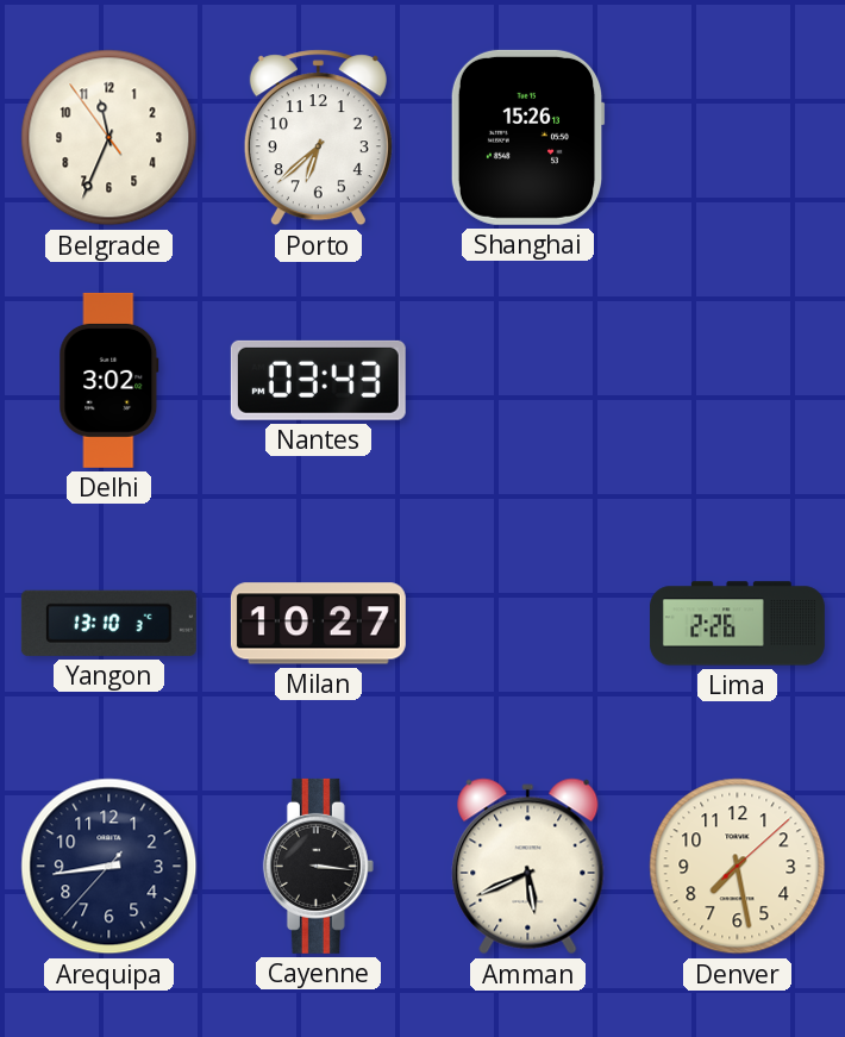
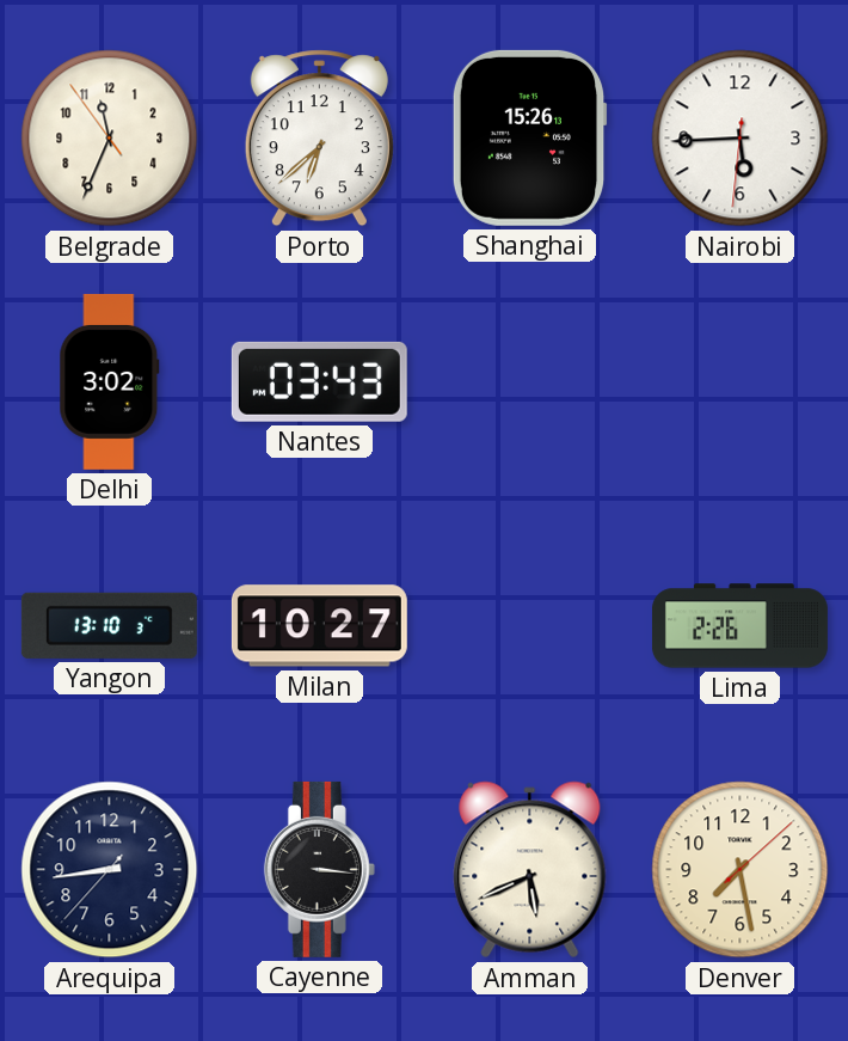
Nairobi: none -> 5:44
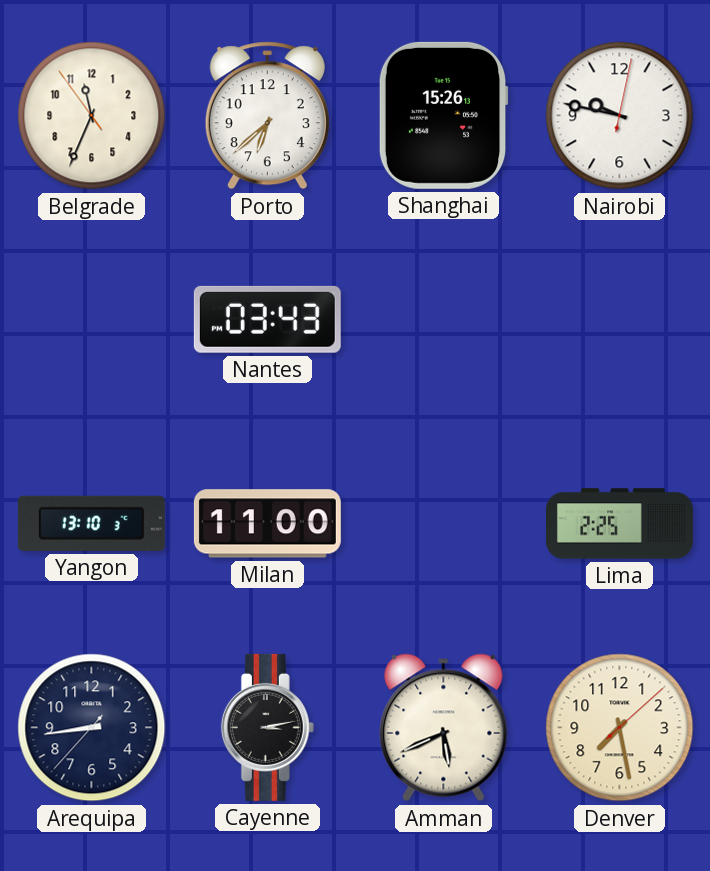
Nairobi: 5:44 -> 9:47
Delhi: 3:02 -> none
Milan: 10:27 -> 11:00
Lima: 2:26 -> 2:25
Cayenne: 3:16 -> 3:13
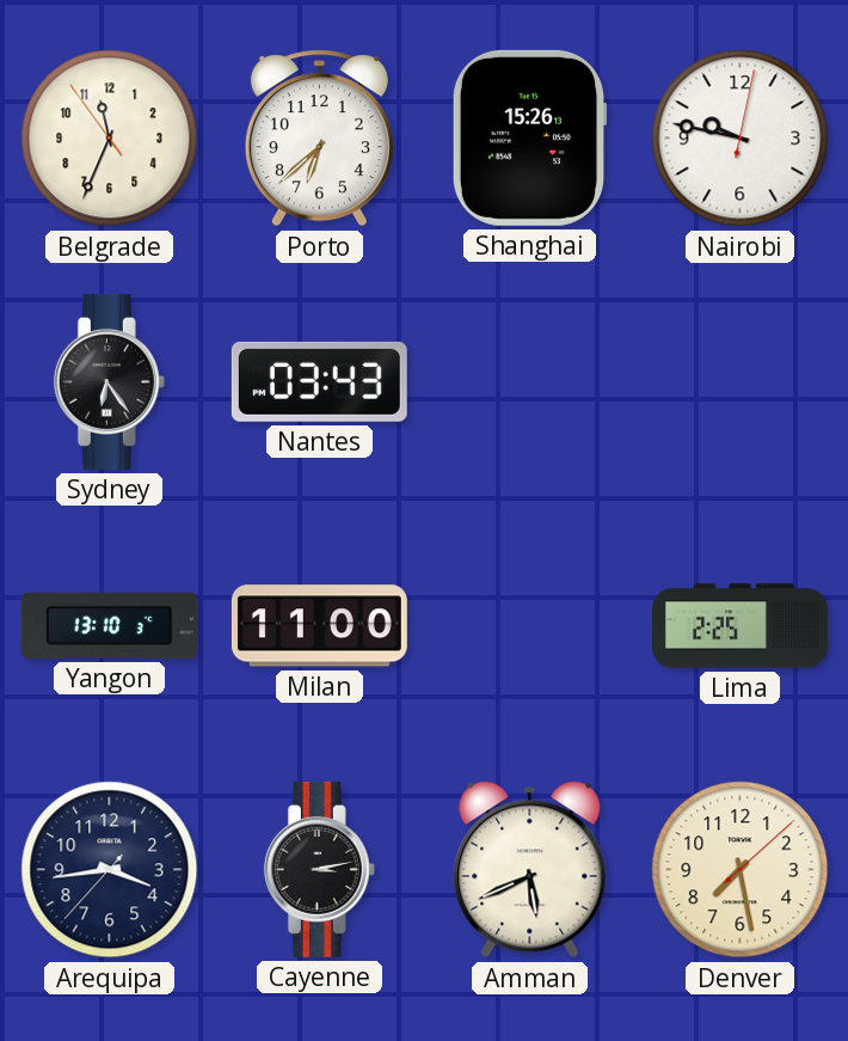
Sydney: none -> 6:24
Arequipa: 8:43 -> 3:43
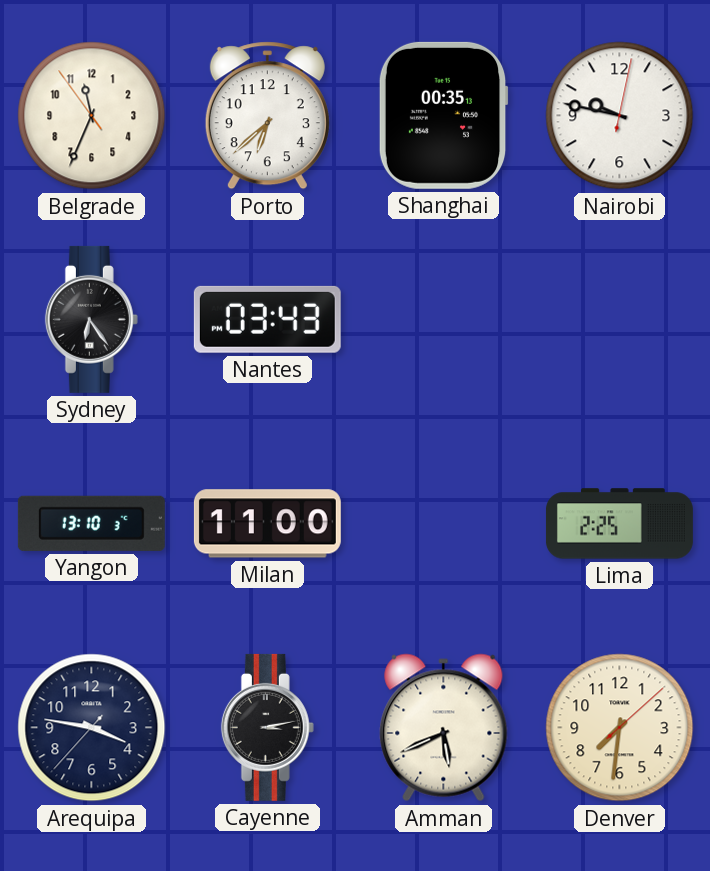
Shanghai: 15:26 -> 00:35
Arequipa: 3:43 -> 3:46
Denver: 7:28 -> 7:31
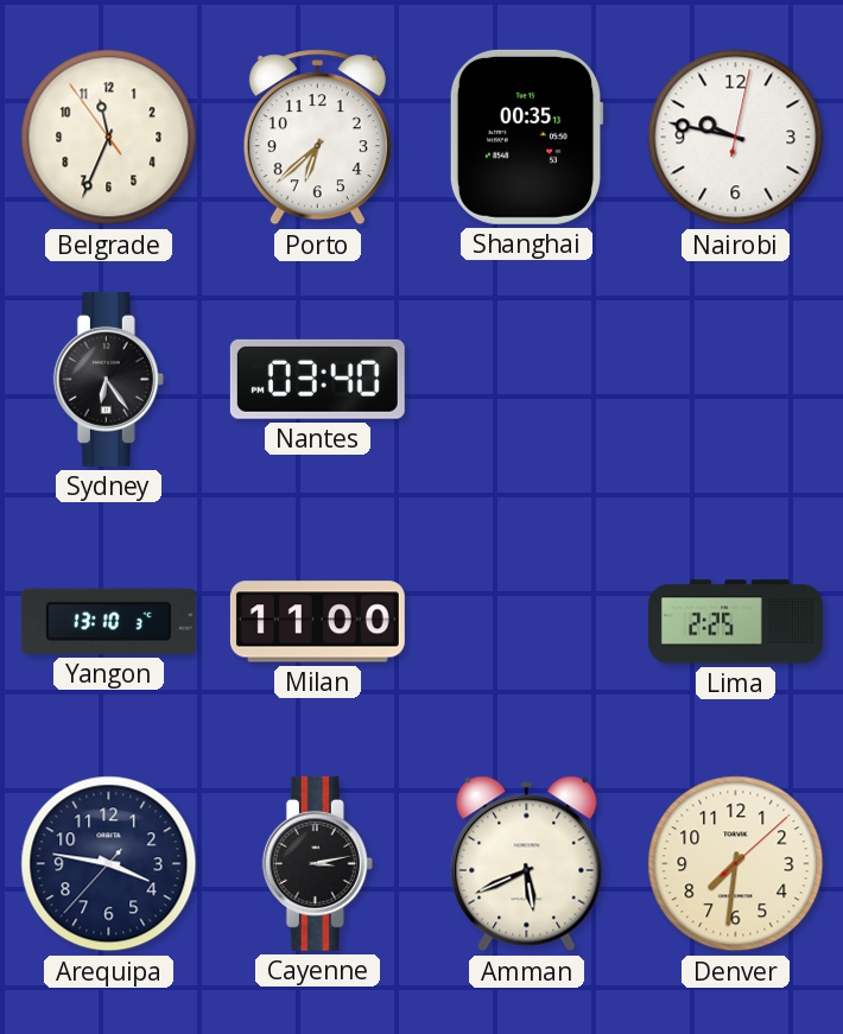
Nantes: 03:43 -> 03:40
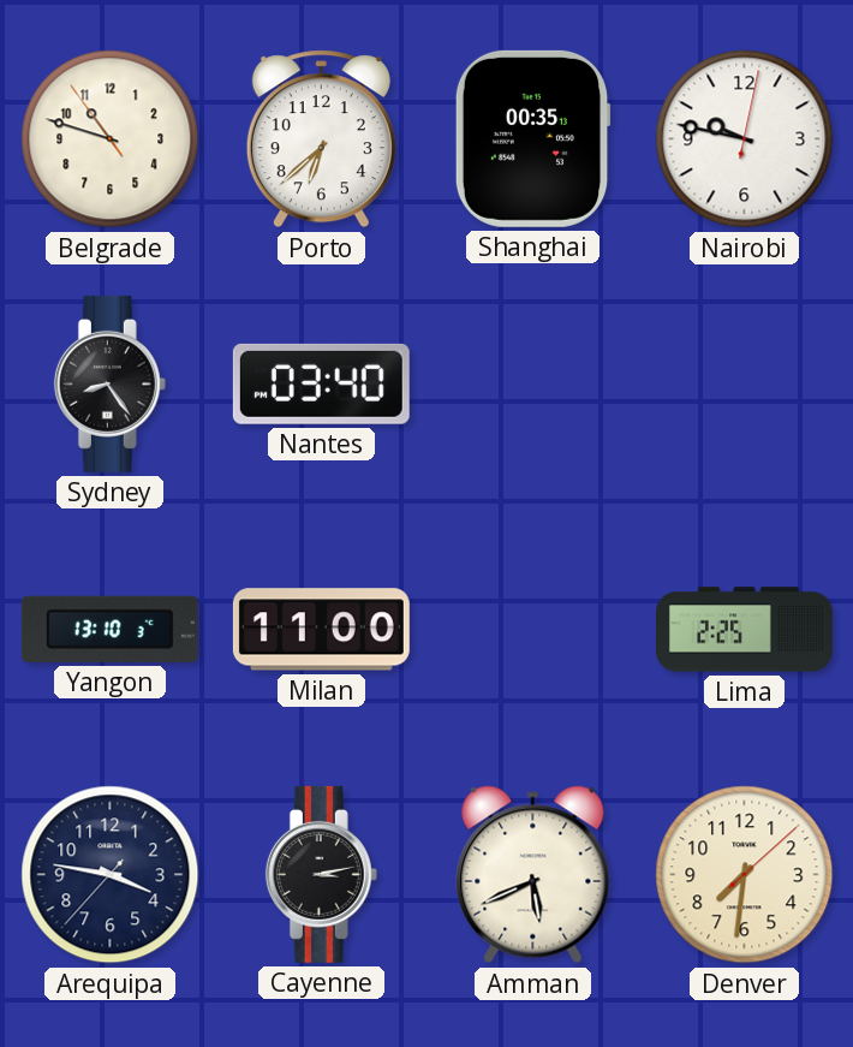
Belgrade: 11:33 -> 10:47
Sydney: 6:24 -> 8:24
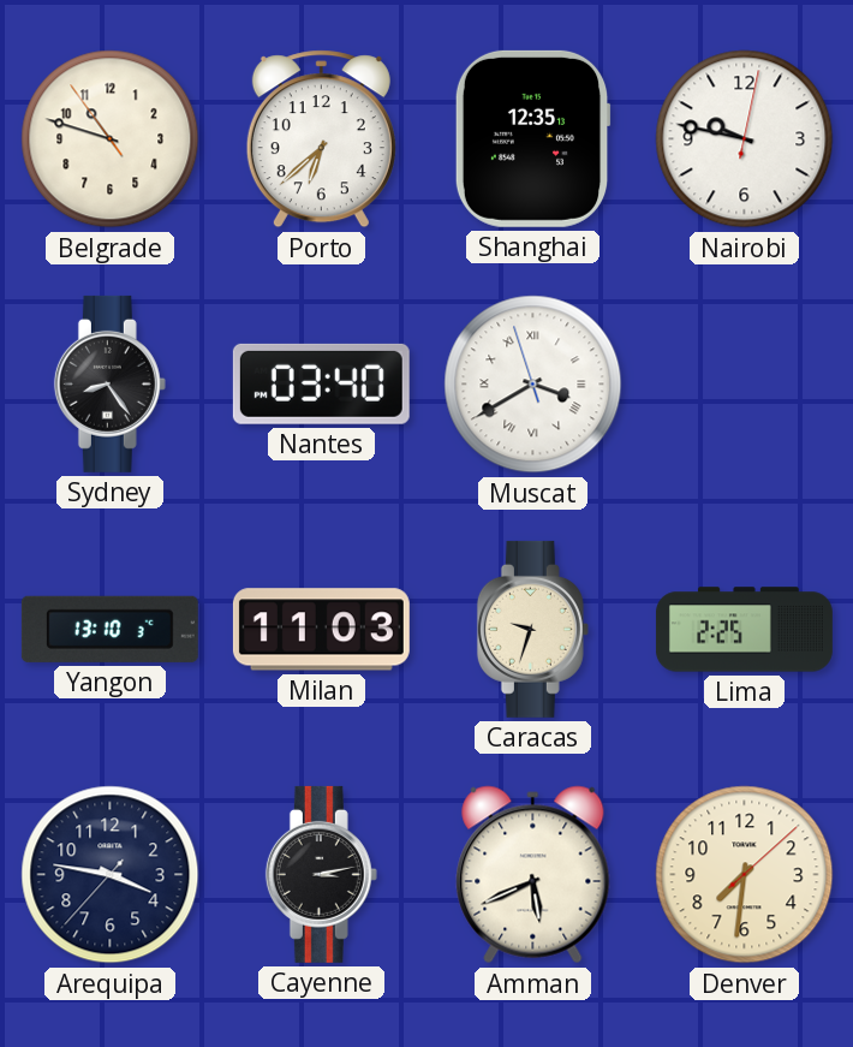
Shanghai: 00:35 -> 12:35
Muscat: none -> 3:39
Milan: 11:00 -> 11:03
Caracas: none -> 9:33
